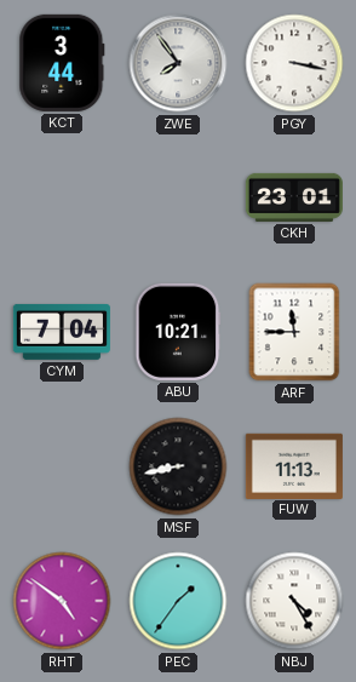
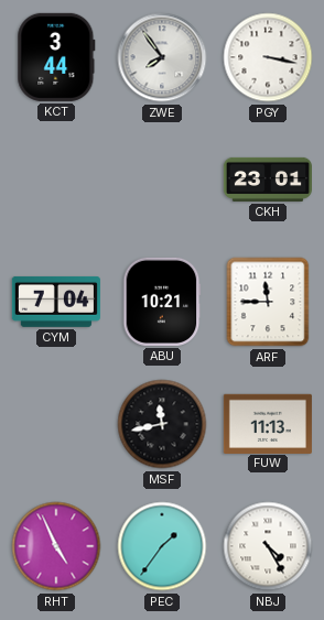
MSF: 8:43 -> 11:43
RHT: 4:51 -> 4:56
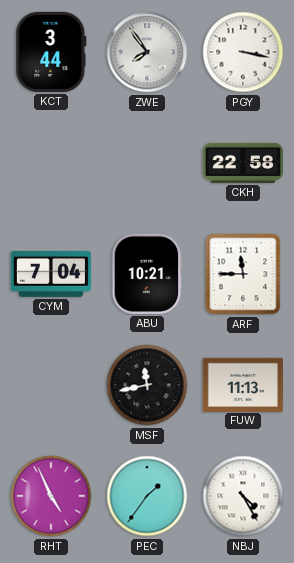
CKH: 23:01 -> 22:58
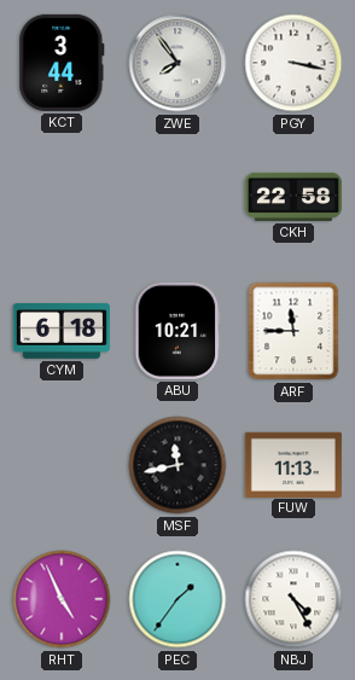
CYM: 7:04 -> 6:18
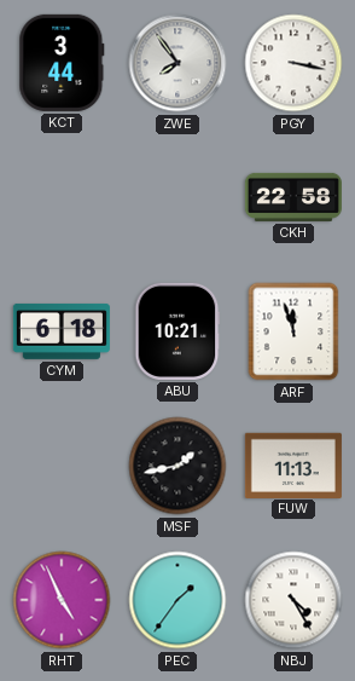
ARF: 11:45 -> 11:57
MSF: 11:43 -> 1:43
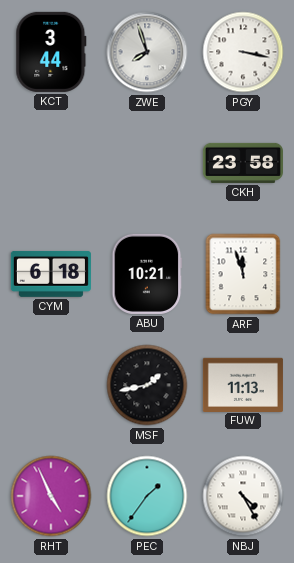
ZWE: 7:54 -> 7:57
CKH: 22:58 -> 23:58
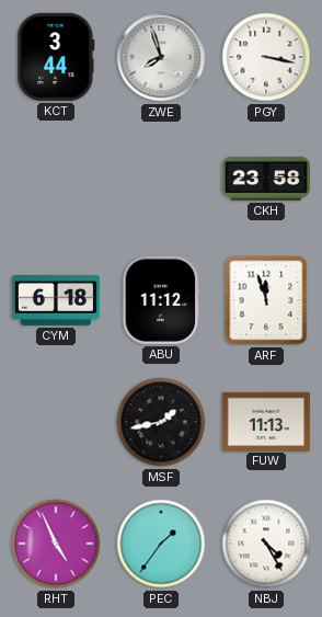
ABU: 10:21 -> 11:12
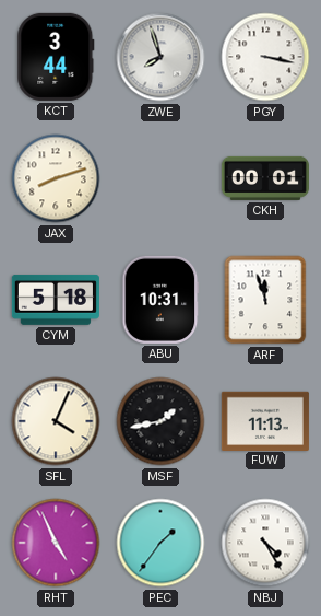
JAX: none -> 8:12
CKH: 23:58 -> 00:01
CYM: 6:18 -> 5:18
ABU: 11:12 -> 10:31
SFL: none -> 4:04
